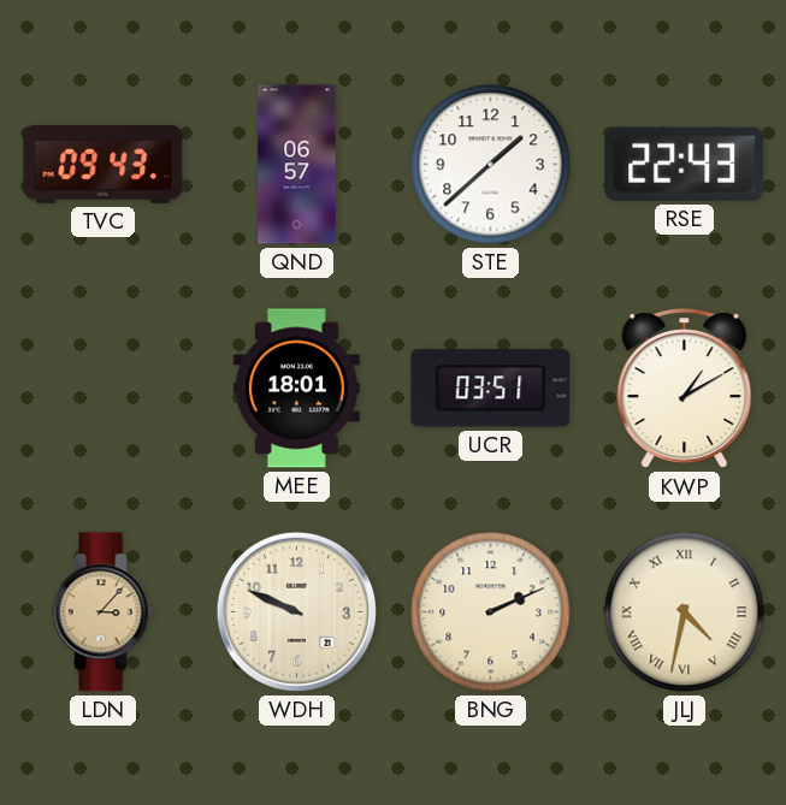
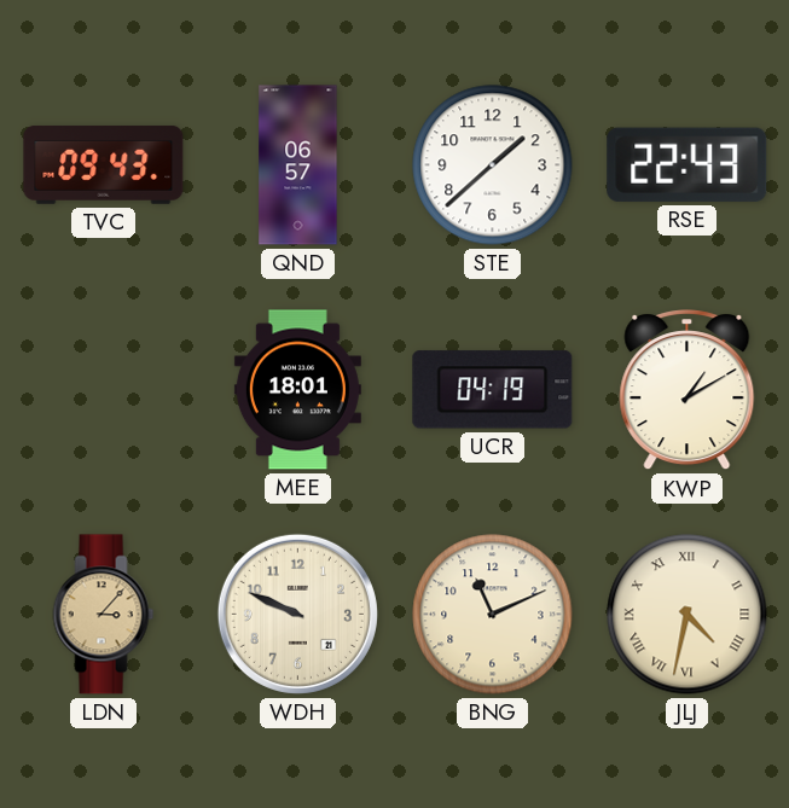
UCR: 03:51 -> 04:19
BNG: 2:11 -> 11:11
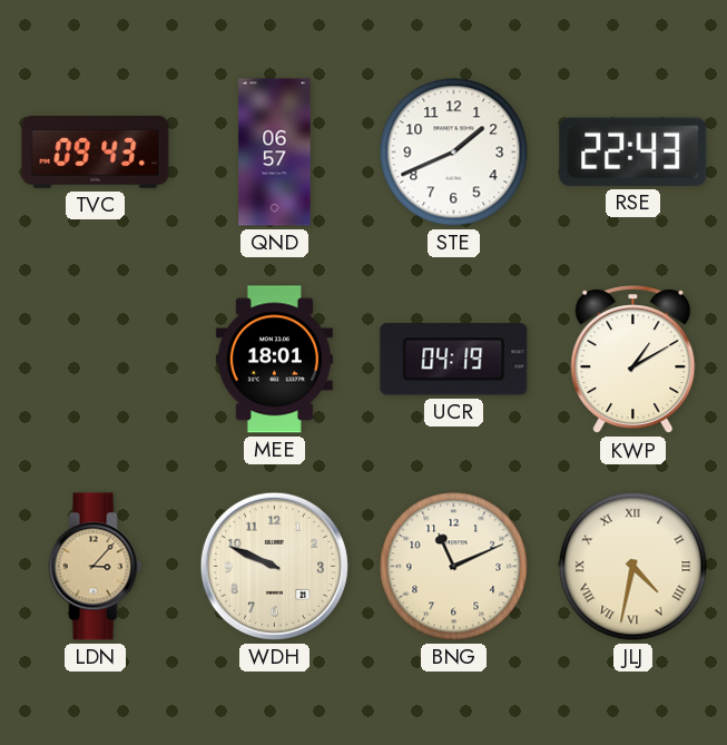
STE: 1:38 -> 1:41
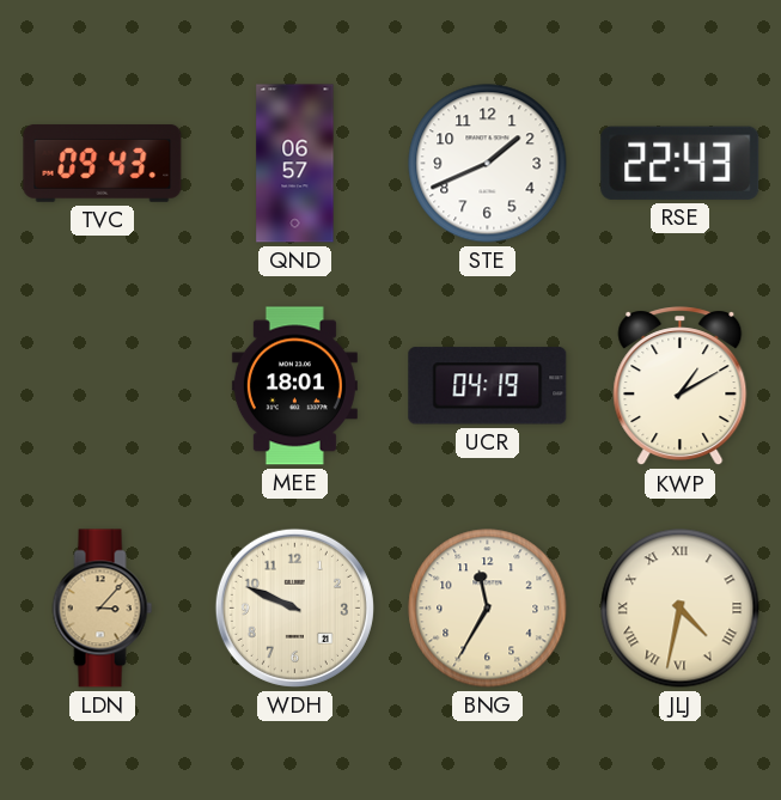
BNG: 11:11 -> 11:35
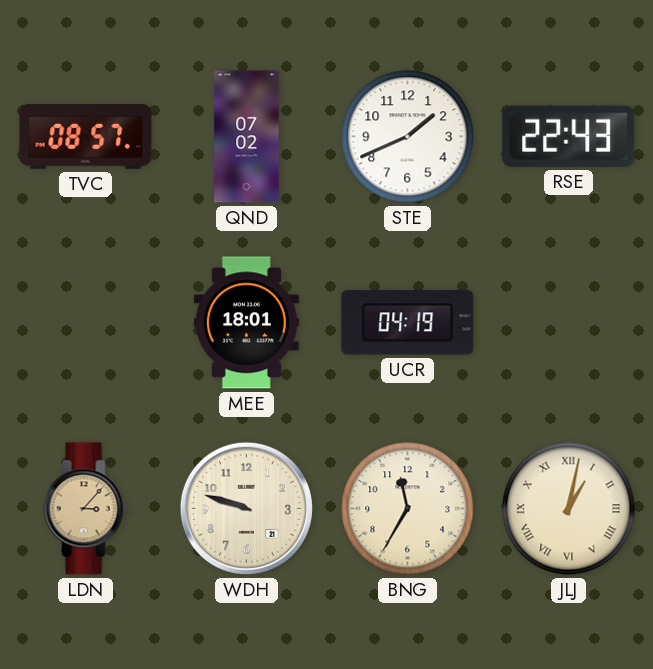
TVC: 09:43 -> 08:57
QND: 06:57 -> 07:02
KWP: 1:10 -> none
WDH: 9:49 -> 9:48
JLJ: 4:32 -> 1:02
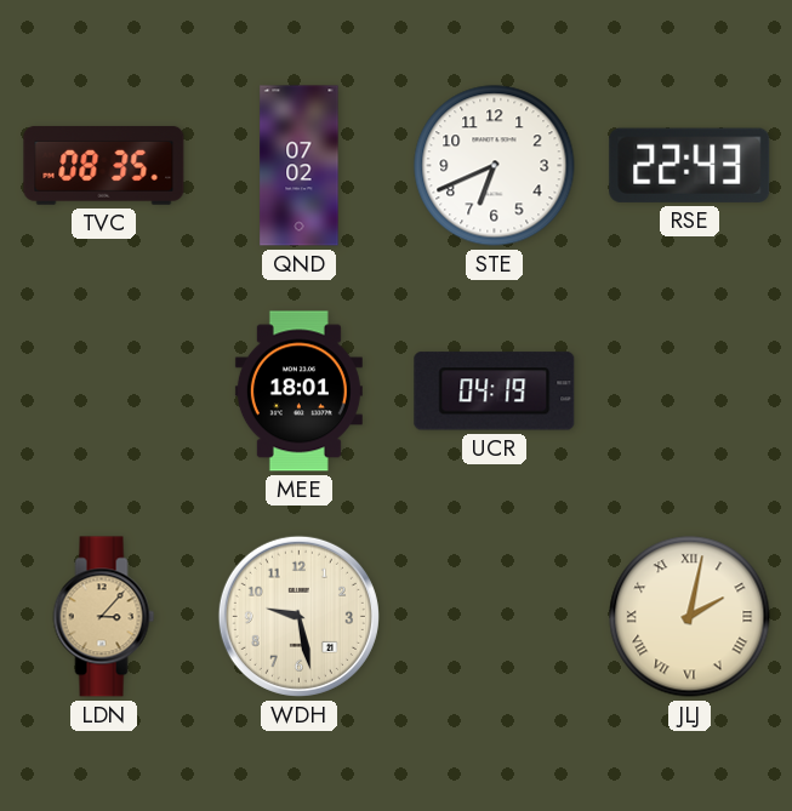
TVC: 08:57 -> 08:35
STE: 1:41 -> 6:41
WDH: 9:48 -> 9:28
BNG: 11:35 -> none
JLJ: 1:02 -> 2:02
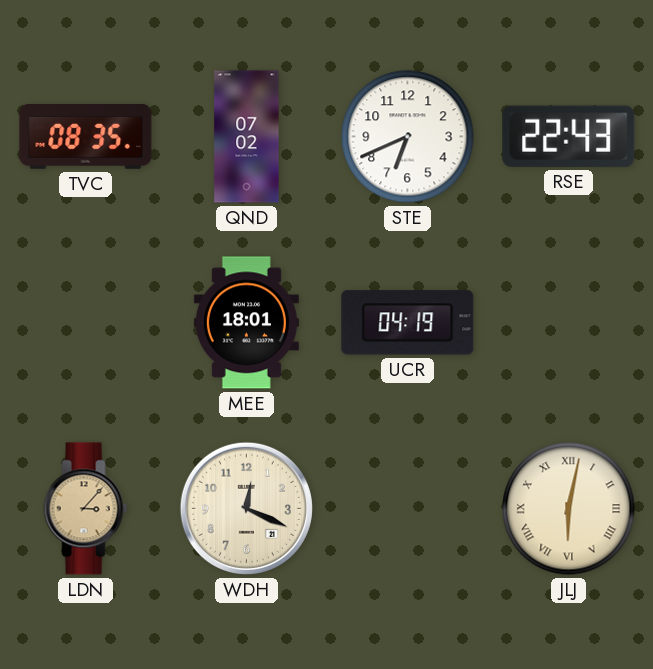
WDH: 9:28 -> 12:19
JLJ: 2:02 -> 6:02
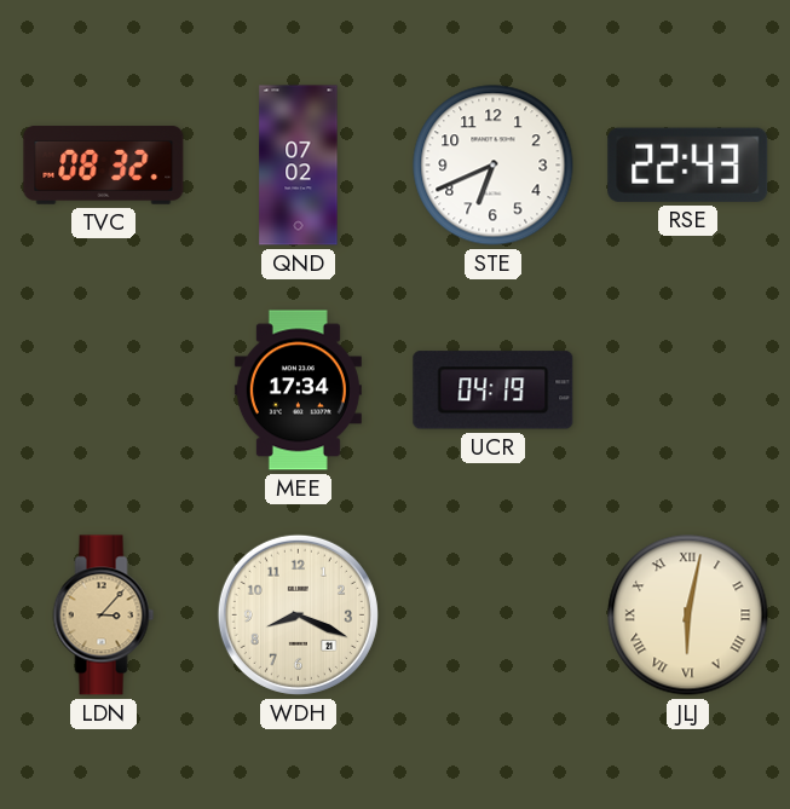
TVC: 08:35 -> 08:32
MEE: 18:01 -> 17:34
WDH: 12:19 -> 8:19
